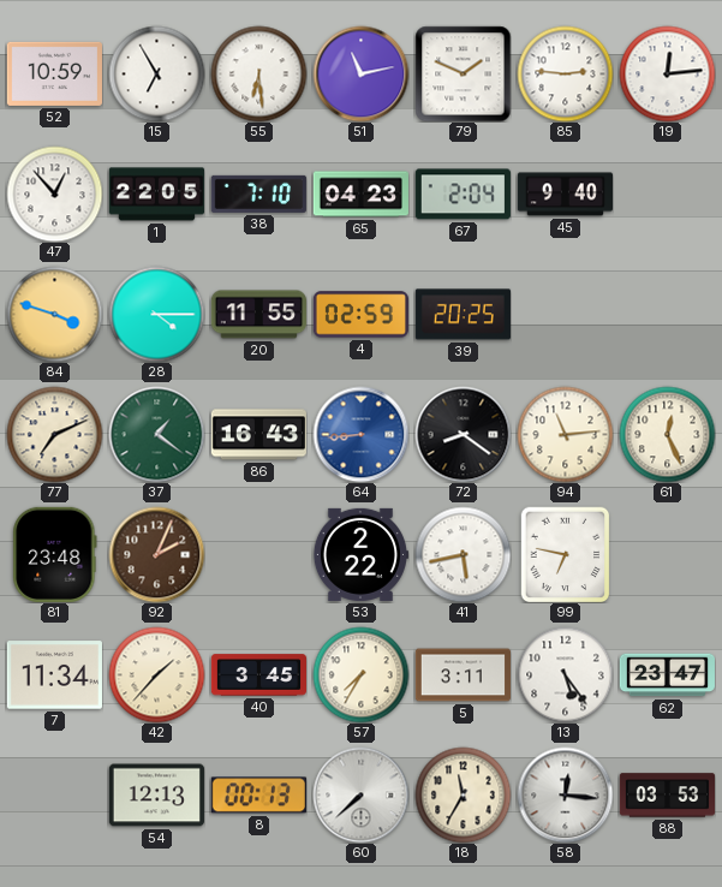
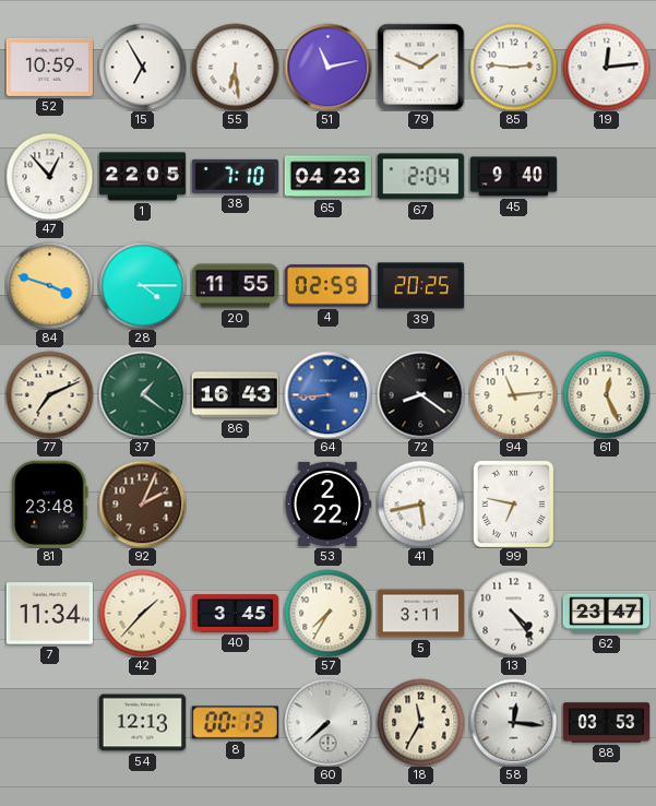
13: 5:24 -> 4:24
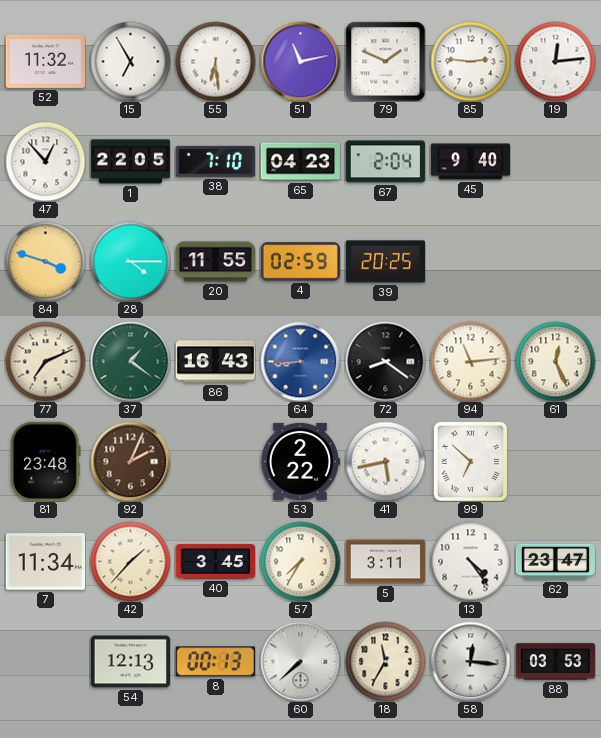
52: 10:59 -> 11:32
99: 6:47 -> 6:52
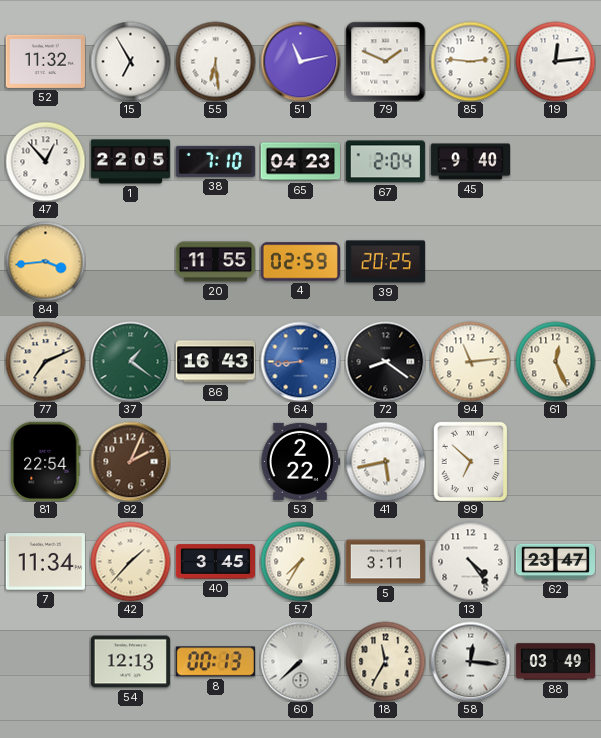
84: 3:48 -> 3:44
28: 4:15 -> none
81: 23:48 -> 22:54
88: 03:53 -> 03:49
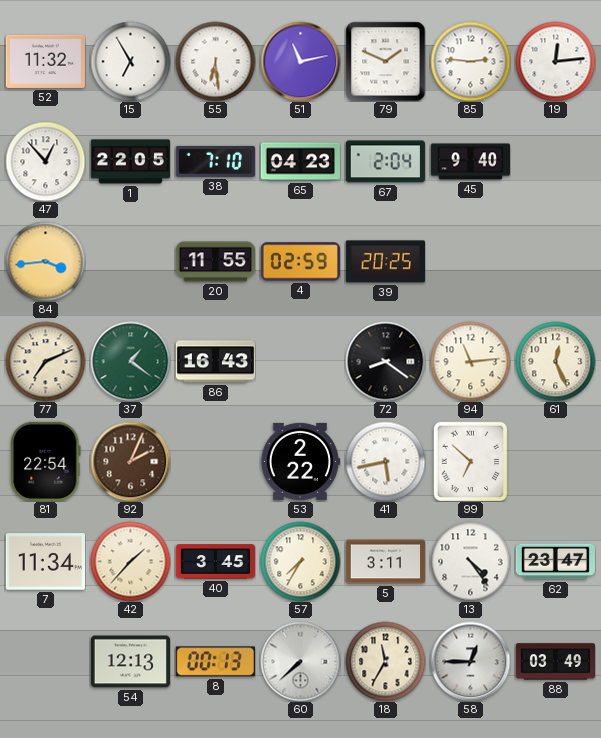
64: 8:44 -> none
58: 12:16 -> 12:45
